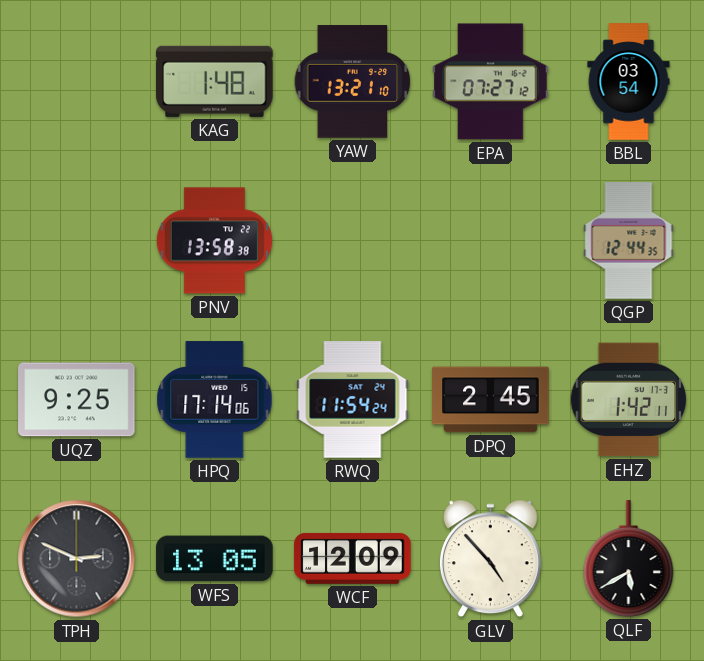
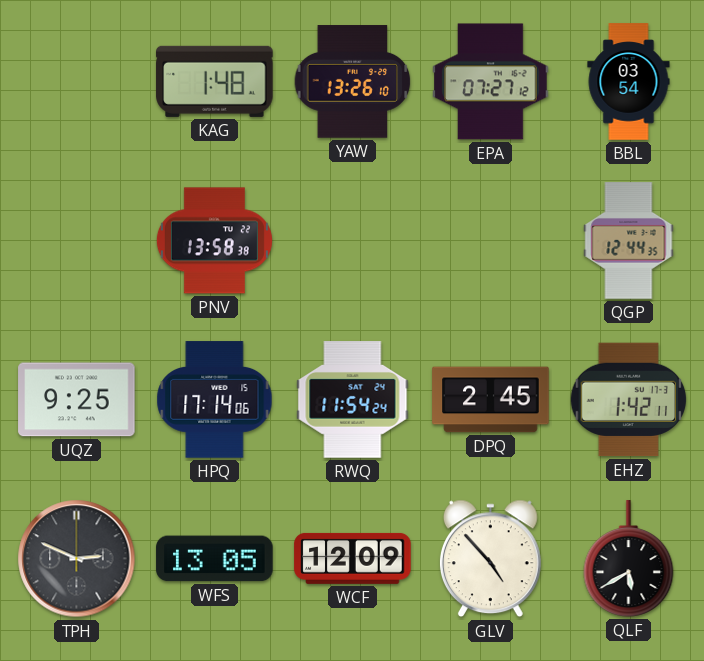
YAW: 13:21 -> 13:26
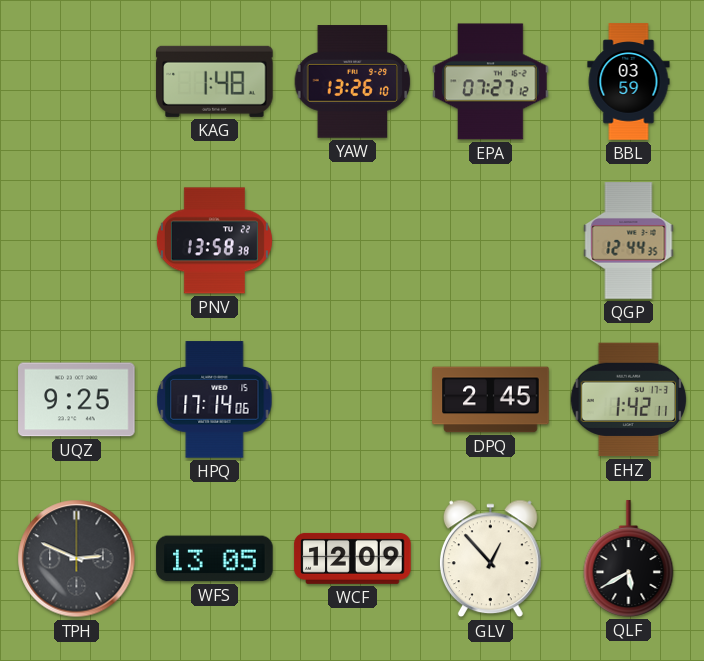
BBL: 03:54 -> 03:59
RWQ: 11:54 -> none
GLV: 4:53 -> 12:53
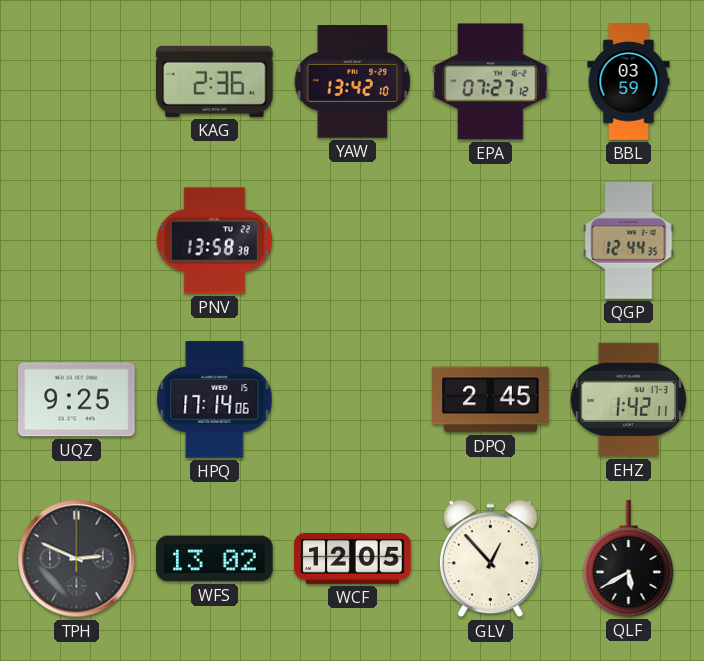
KAG: 1:48 -> 2:36
YAW: 13:26 -> 13:42
WFS: 13:05 -> 13:02
WCF: 12:09 -> 12:05
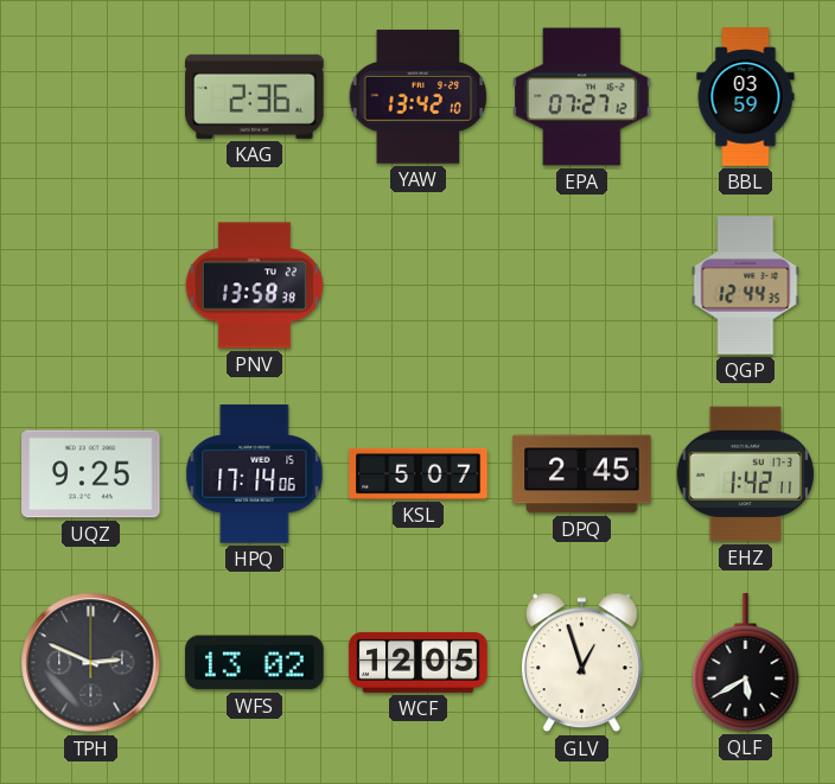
KSL: none -> 5:07
GLV: 12:53 -> 12:57
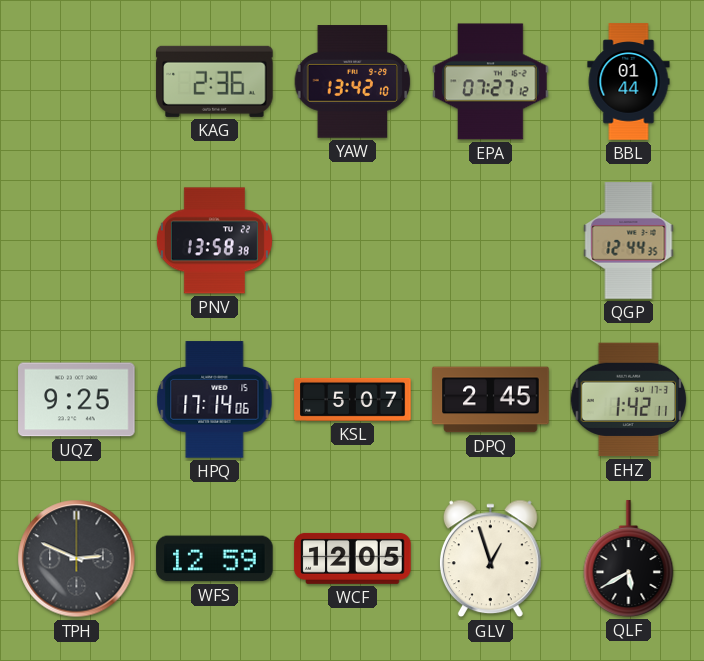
BBL: 03:59 -> 01:44
WFS: 13:02 -> 12:59
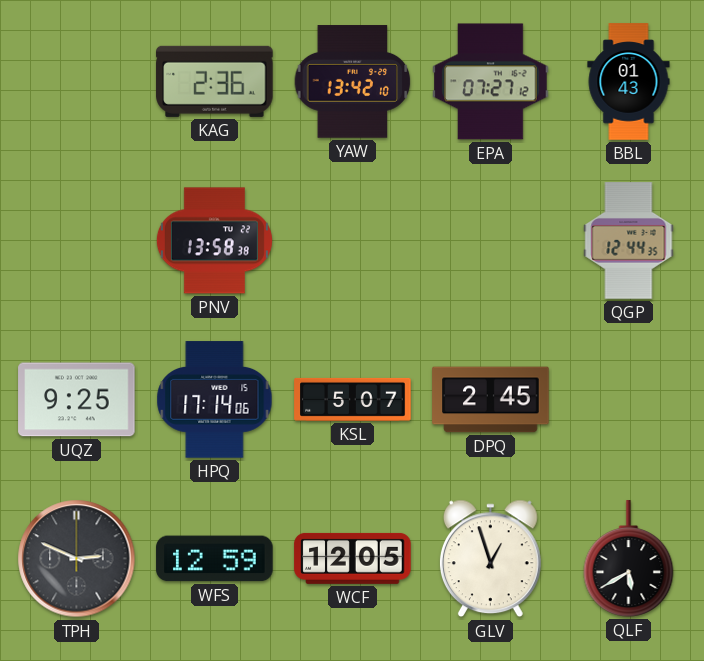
BBL: 01:44 -> 01:43
EHZ: 1:42 -> none
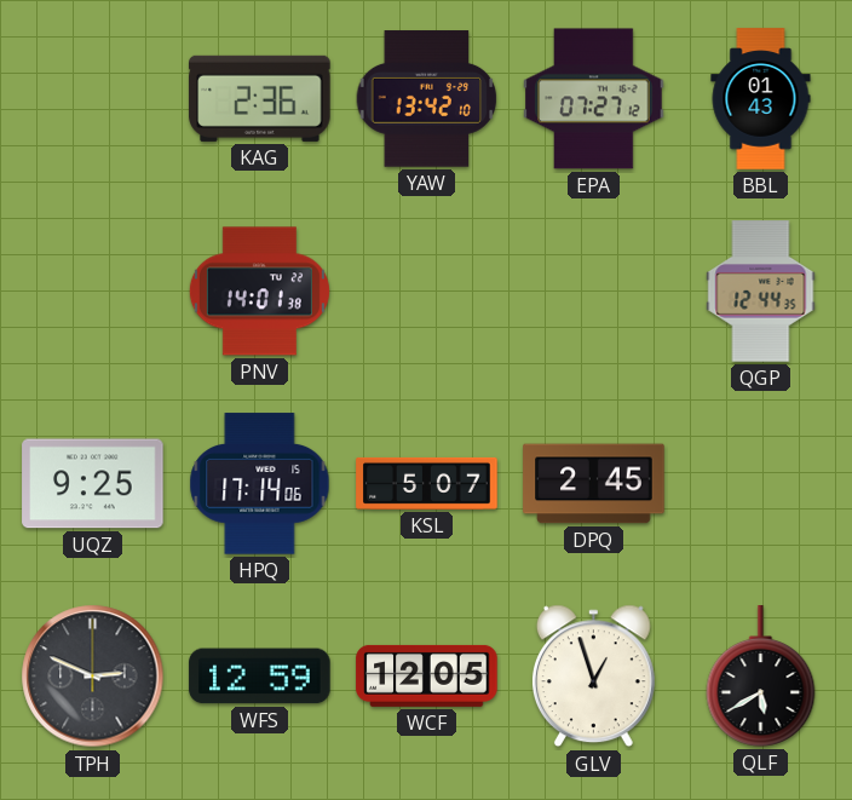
PNV: 13:58 -> 14:01
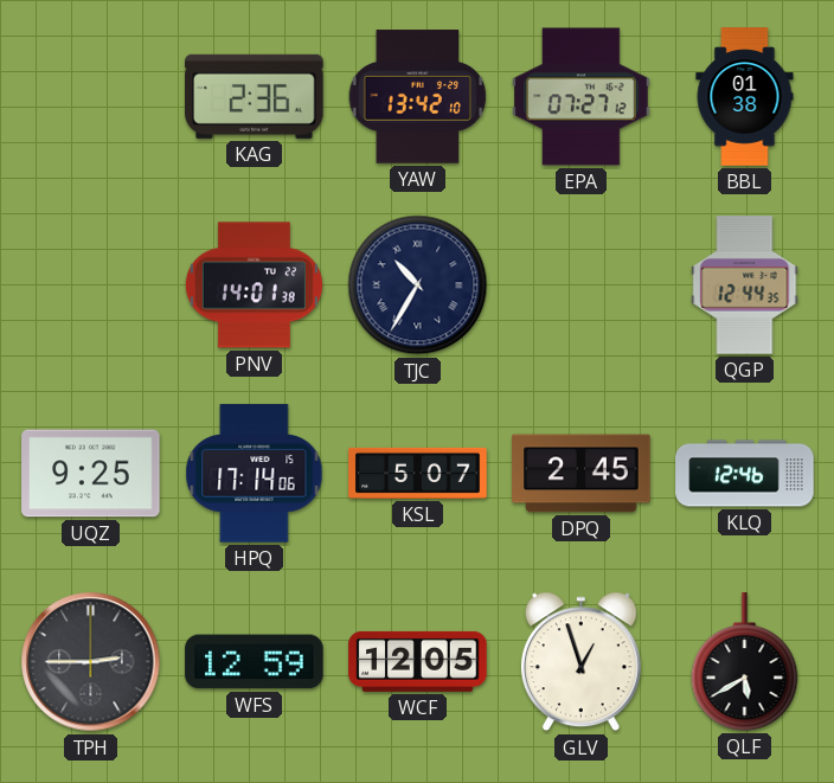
BBL: 01:43 -> 01:38
TJC: none -> 10:35
KLQ: none -> 12:46
TPH: 2:49 -> 2:45
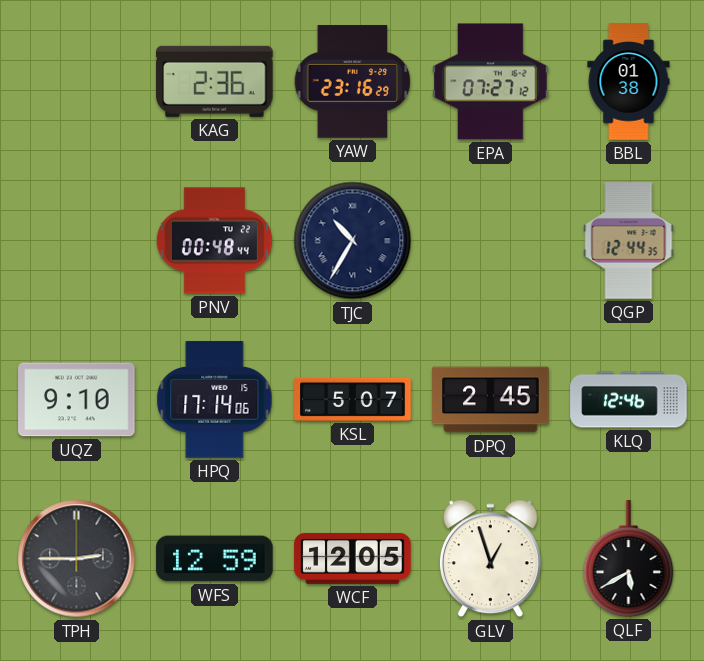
YAW: 13:42 -> 23:16
PNV: 14:01 -> 00:48
UQZ: 9:25 -> 9:10
